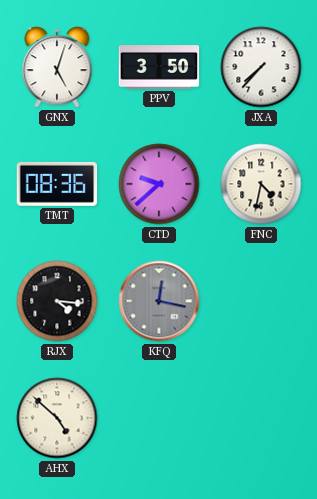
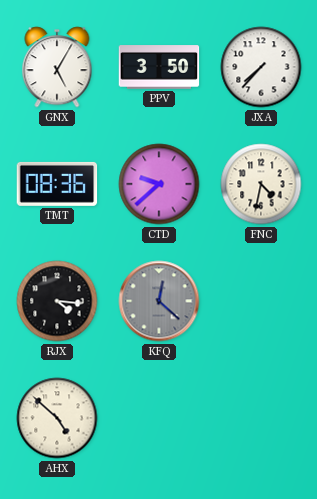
GNX: 5:03 -> 5:05
KFQ: 12:17 -> 12:22
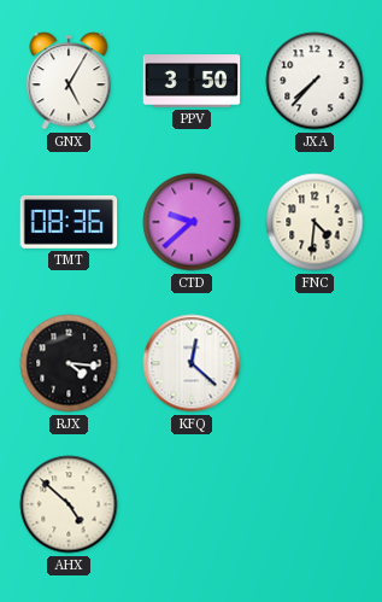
FNC: 4:32 -> 4:31
KFQ dial: grey -> white
